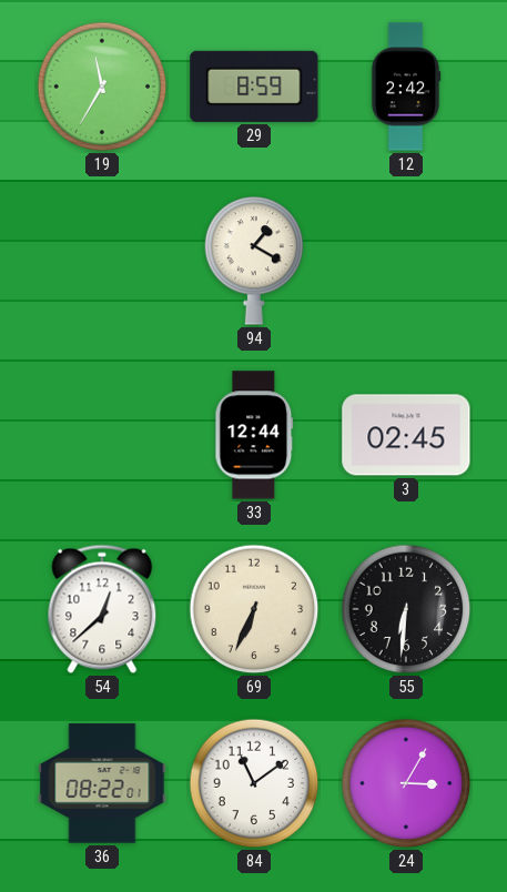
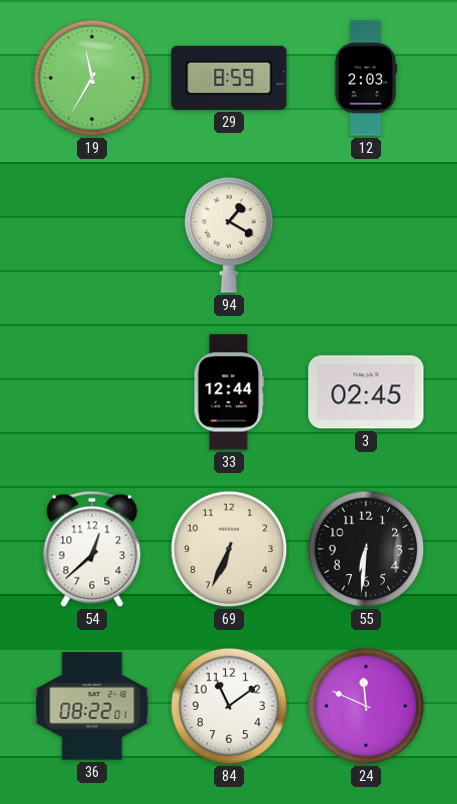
12: 2:42 -> 2:03
24: 3:05 -> 11:49
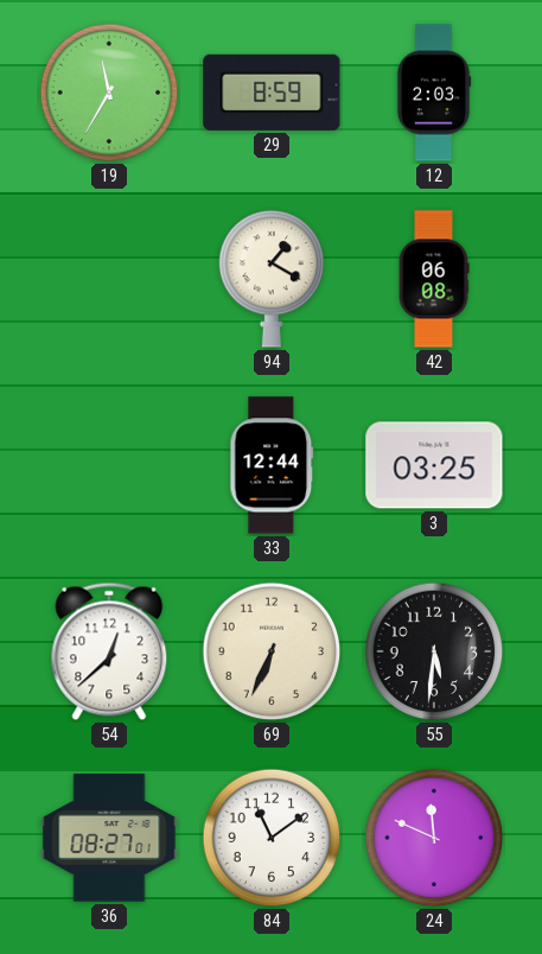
42: none -> 06:08
3: 02:45 -> 03:25
55: 6:31 -> 5:31
36: 08:22 -> 08:27
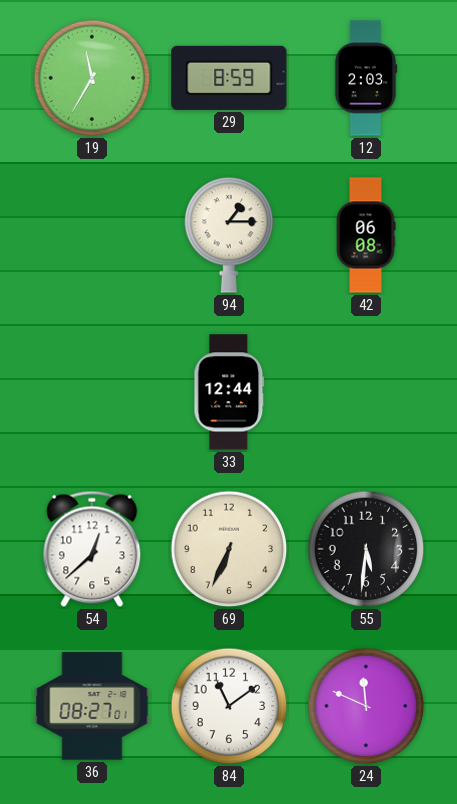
94: 1:20 -> 1:15
3: 03:25 -> none
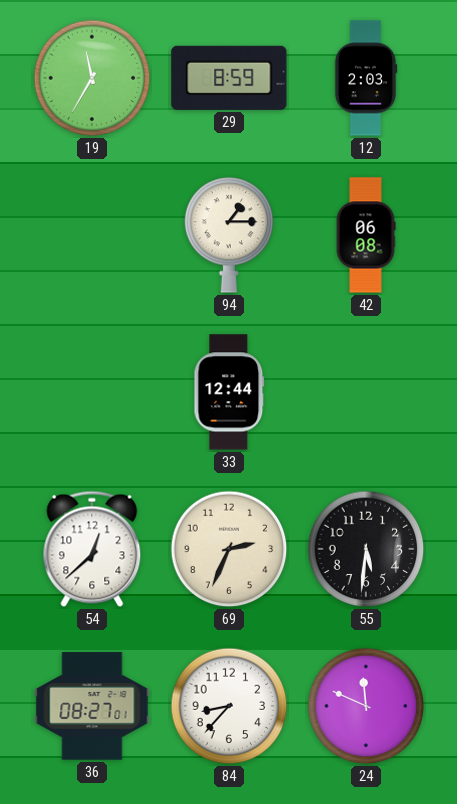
69: 6:34 -> 2:34
84: 11:09 -> 8:37
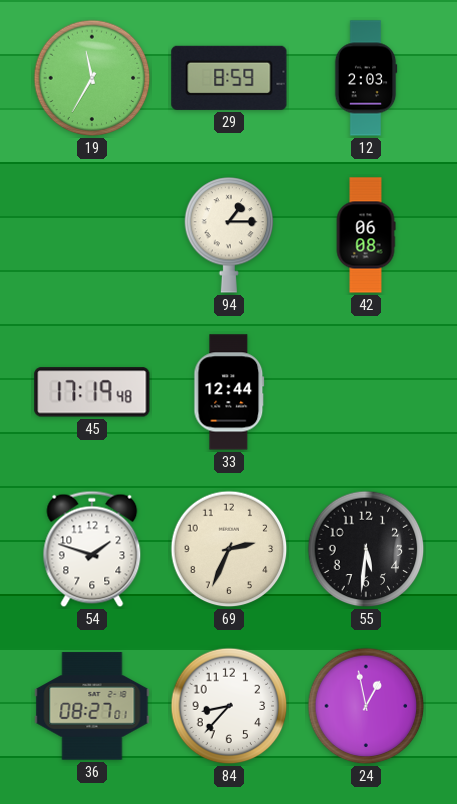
45: none -> 17:19
54: 12:38 -> 1:48
24: 11:49 -> 12:58
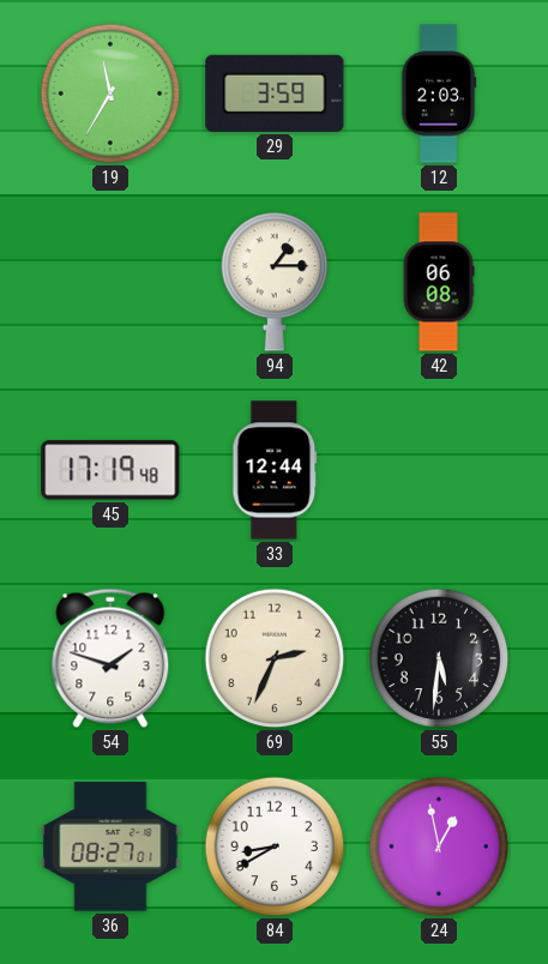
29: 8:59 -> 3:59
84: 8:37 -> 8:40
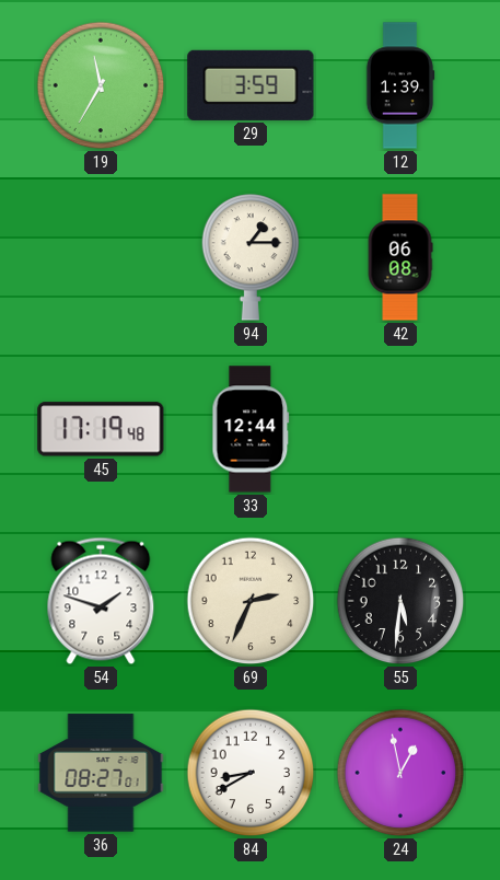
12: 2:03 -> 1:39
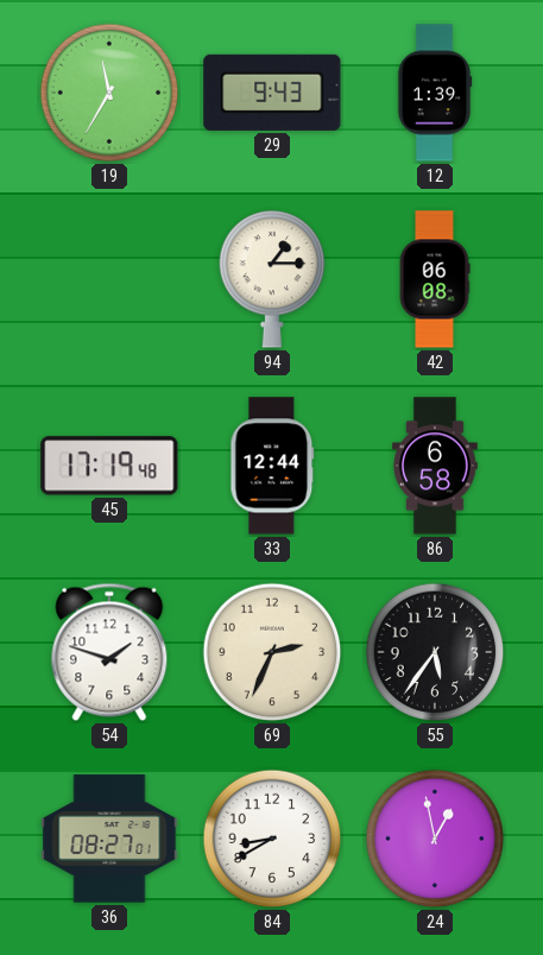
29: 3:59 -> 9:43
86: none -> 6:58
55: 5:31 -> 5:36
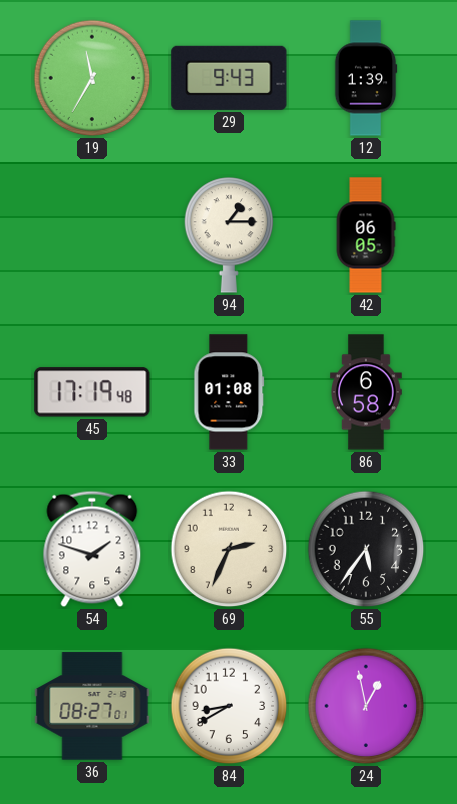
42: 06:08 -> 06:05
33: 12:44 -> 01:08
